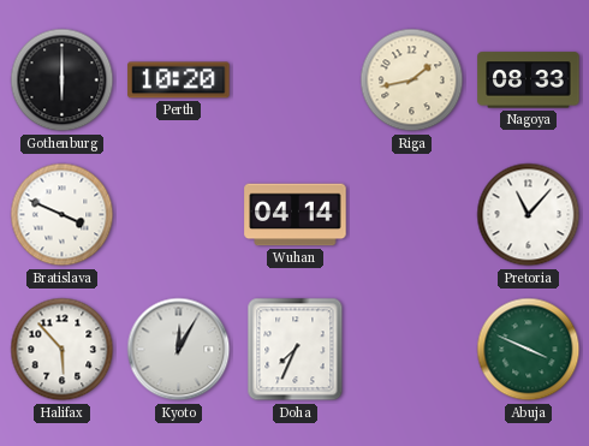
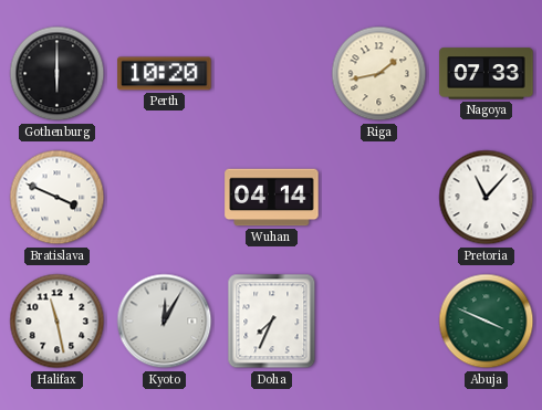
Nagoya: 08:33 -> 07:33
Halifax: 5:53 -> 11:28
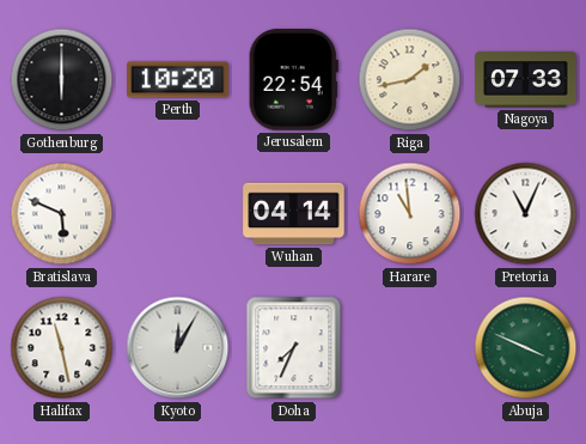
Jerusalem: none -> 22:54
Bratislava: 3:49 -> 5:49
Harare: none -> 10:59
Pretoria: 11:07 -> 11:04
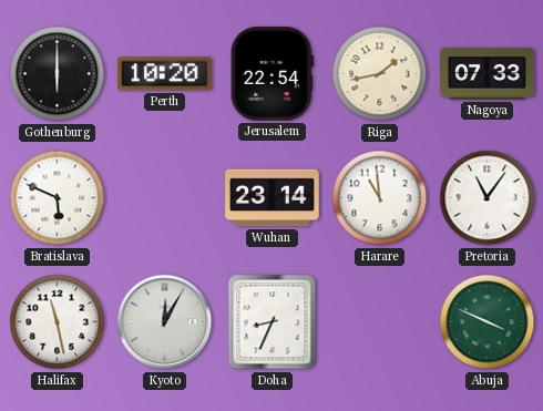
Wuhan: 04:14 -> 23:14
Pretoria: 11:04 -> 11:06
Doha: 7:34 -> 8:34
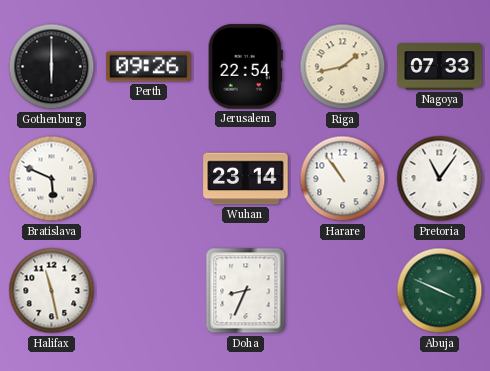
Perth: 10:20 -> 09:26
Harare: 10:59 -> 10:54
Kyoto: 12:05 -> none
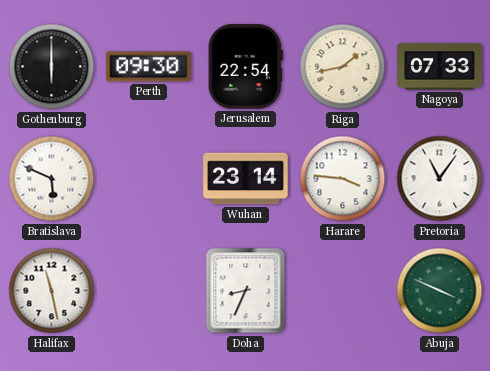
Perth: 09:26 -> 09:30
Harare: 10:54 -> 3:46
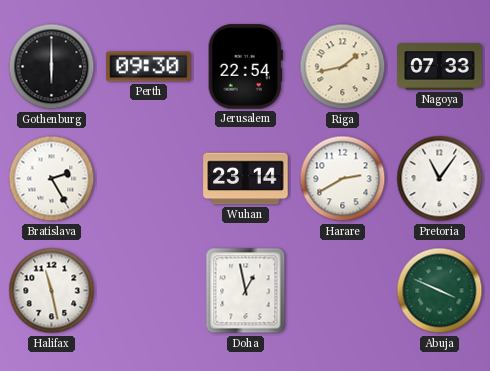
Bratislava: 5:49 -> 2:25
Harare: 3:46 -> 2:40
Doha: 8:34 -> 12:58
